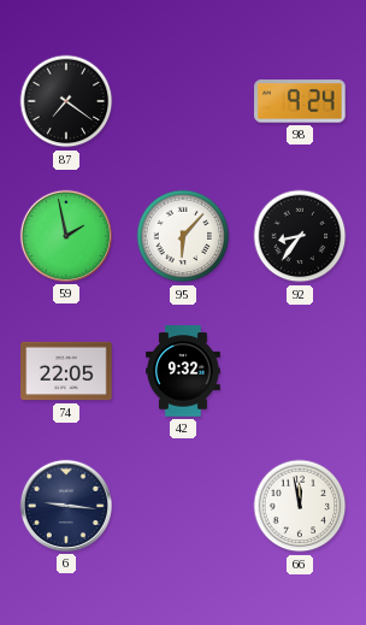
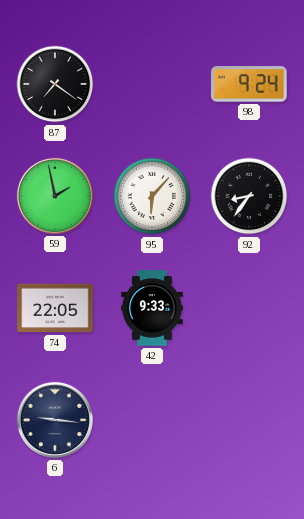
42: 9:32 -> 9:33
66: 11:58 -> none
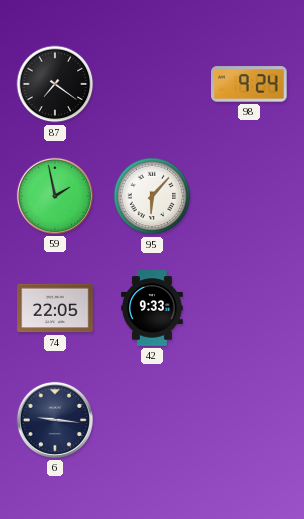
92: 8:36 -> none
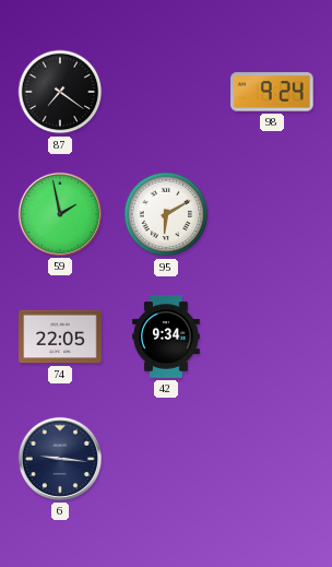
95: 6:07 -> 6:10
42: 9:33 -> 9:34
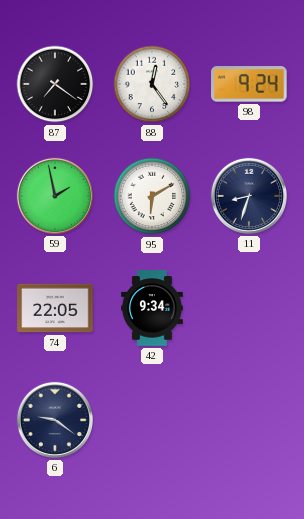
88: none -> 12:24
11: none -> 8:33
6: 9:16 -> 9:21
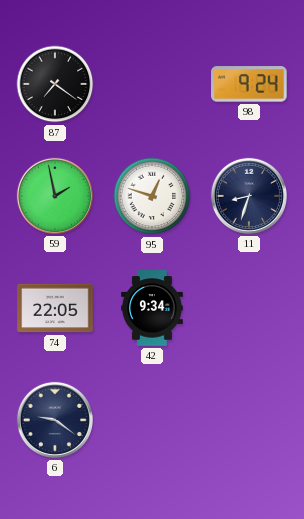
88: 12:24 -> none
95: 6:10 -> 12:48
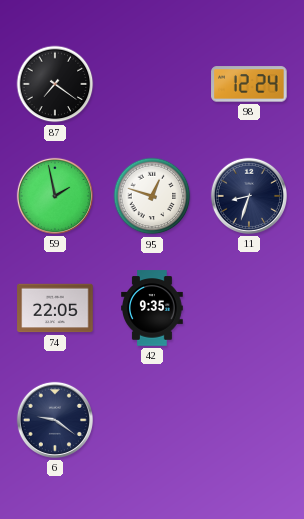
98: 9:24 -> 12:24
42: 9:34 -> 9:35
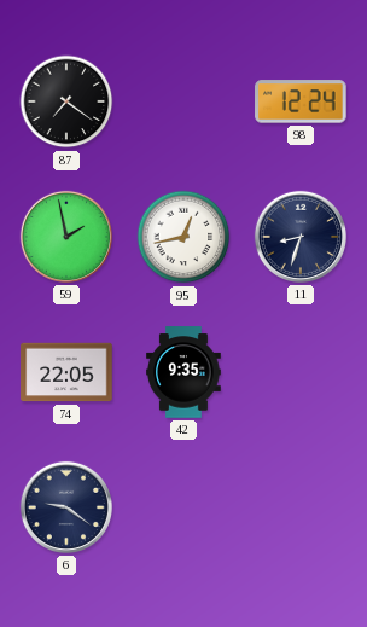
95: 12:48 -> 12:43
